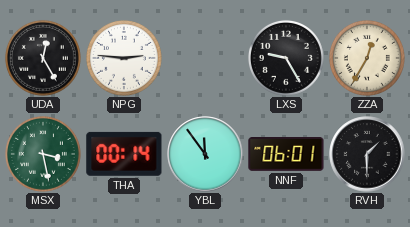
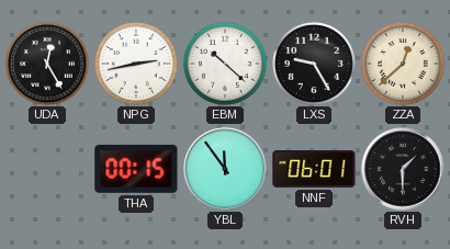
NPG: 2:46 -> 2:43
EBM: none -> 10:22
ZZA: 12:35 -> 12:38
MSX: 3:28 -> none
THA: 00:14 -> 00:15
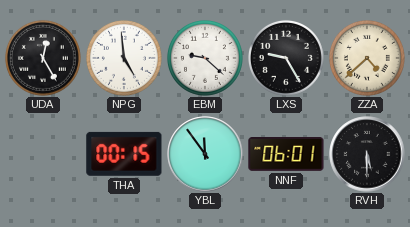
NPG: 2:43 -> 4:59
EBM: 10:22 -> 9:22
ZZA: 12:38 -> 4:38
RVH: 1:30 -> 5:30
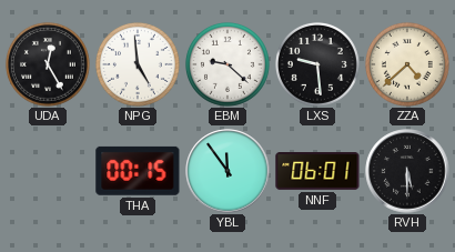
LXS: 9:25 -> 9:29
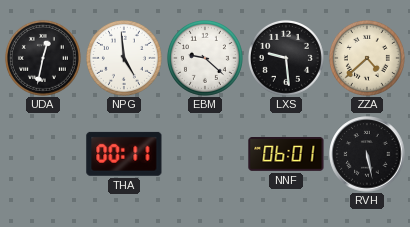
UDA: 12:25 -> 12:32
THA: 00:15 -> 00:11
YBL: 11:54 -> none
RVH: 5:30 -> 5:28
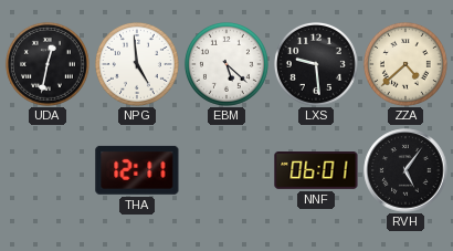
EBM: 9:22 -> 5:22
THA: 00:11 -> 12:11
RVH: 5:28 -> 5:06
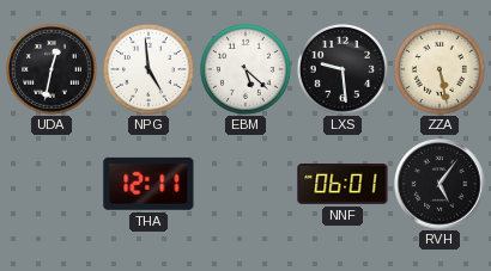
ZZA: 4:38 -> 5:28
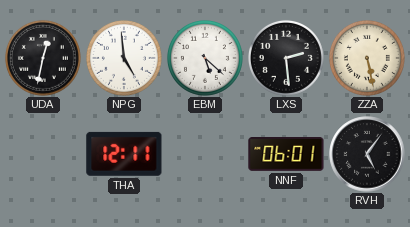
LXS: 9:29 -> 2:29
